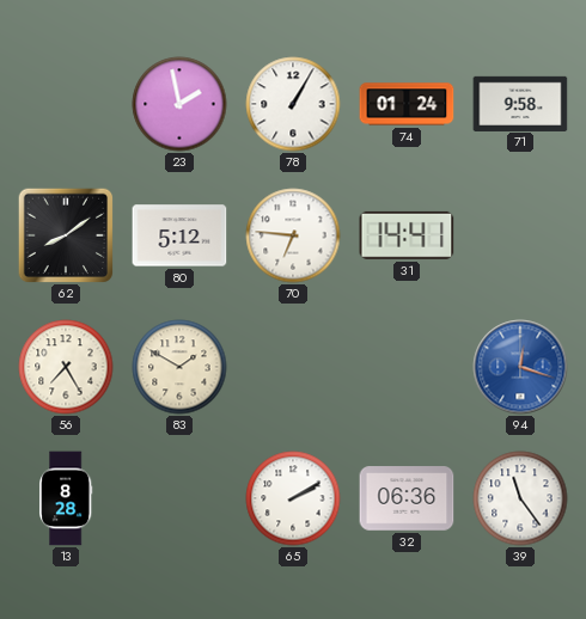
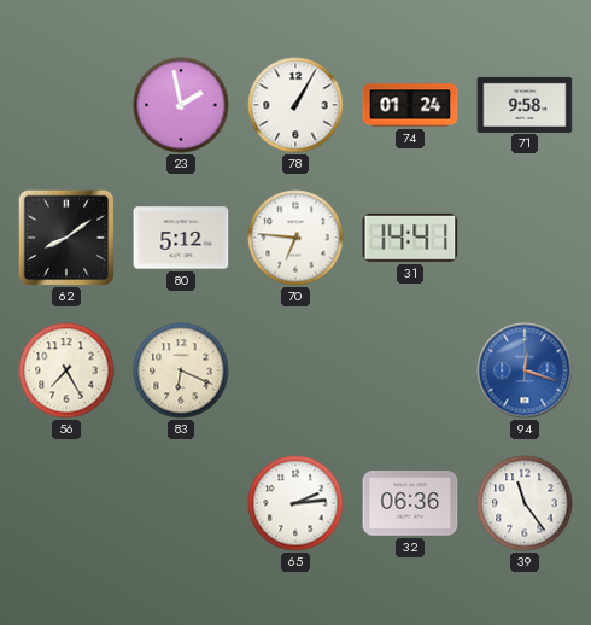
83: 1:50 -> 6:19
13: 8:28 -> none
65: 2:10 -> 2:14
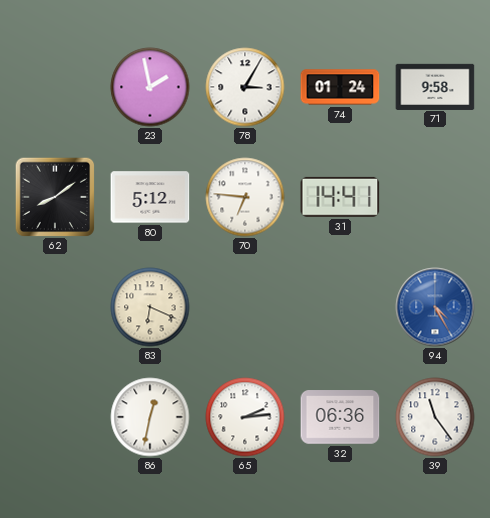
78: 1:05 -> 3:05
56: 7:25 -> none
94: 12:18 -> 4:25
86: none -> 12:32
